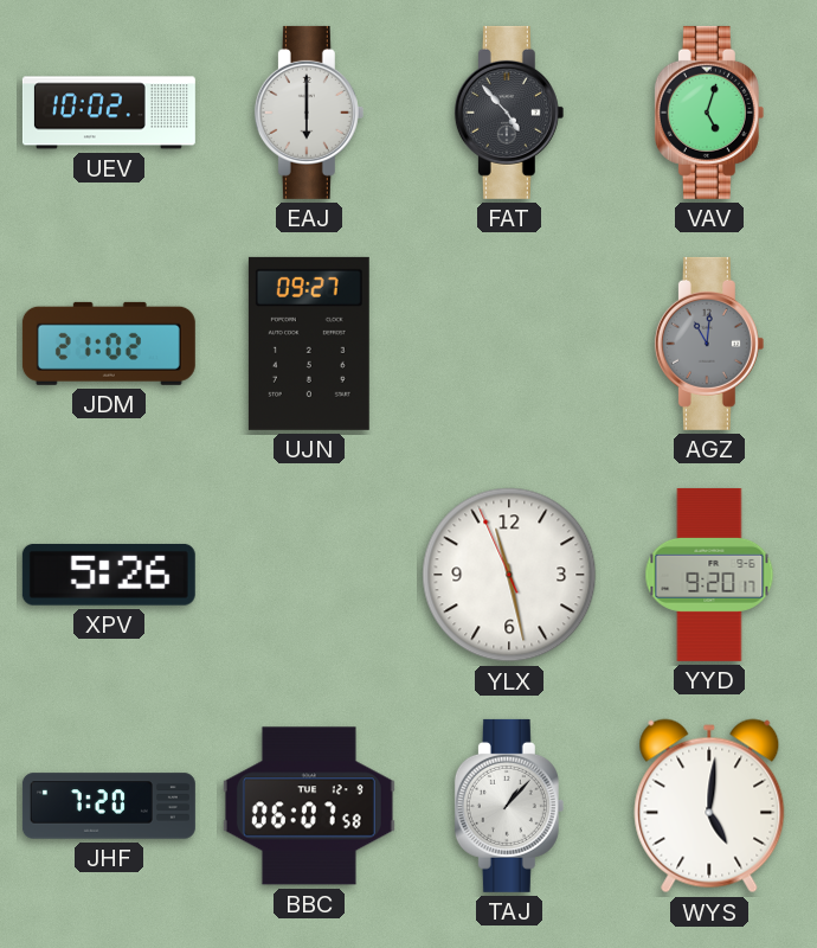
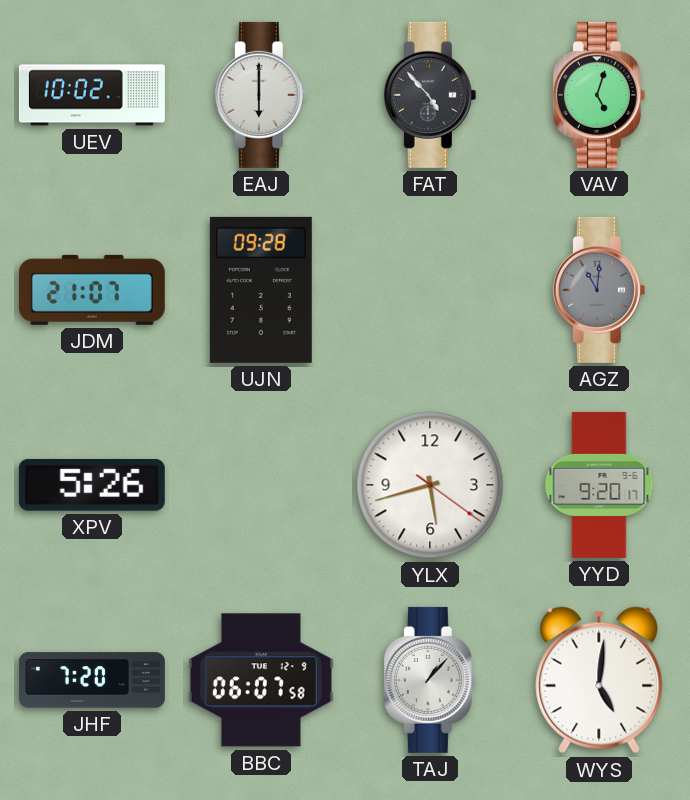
JDM: 21:02 -> 21:07
UJN: 09:27 -> 09:28
YLX: 11:27 -> 5:42
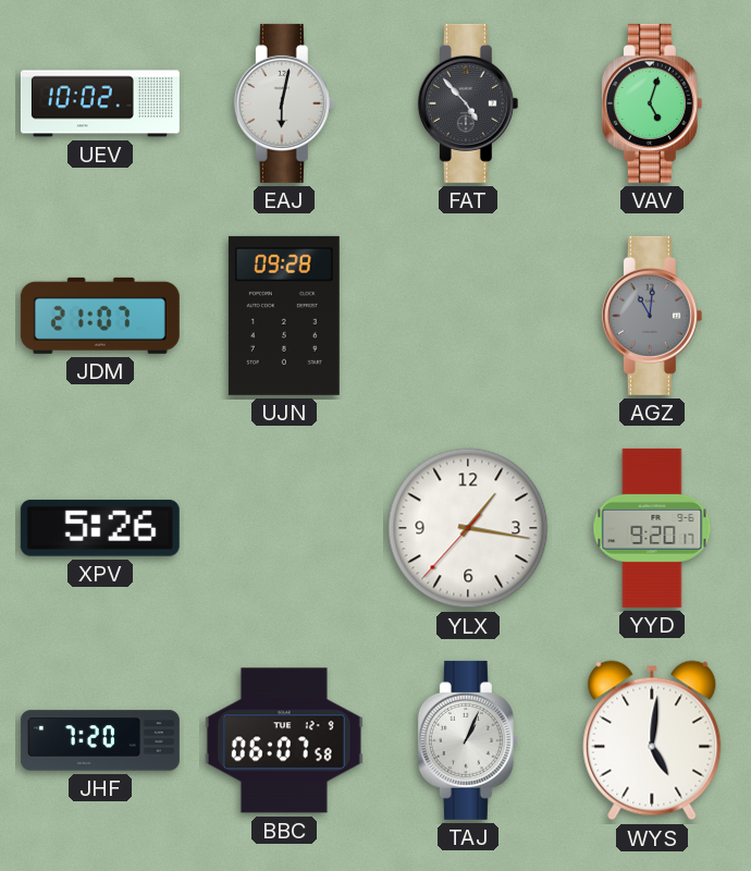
EAJ: 6:00 -> 6:02
YLX: 5:42 -> 1:16
TAJ: 1:07 -> 1:04
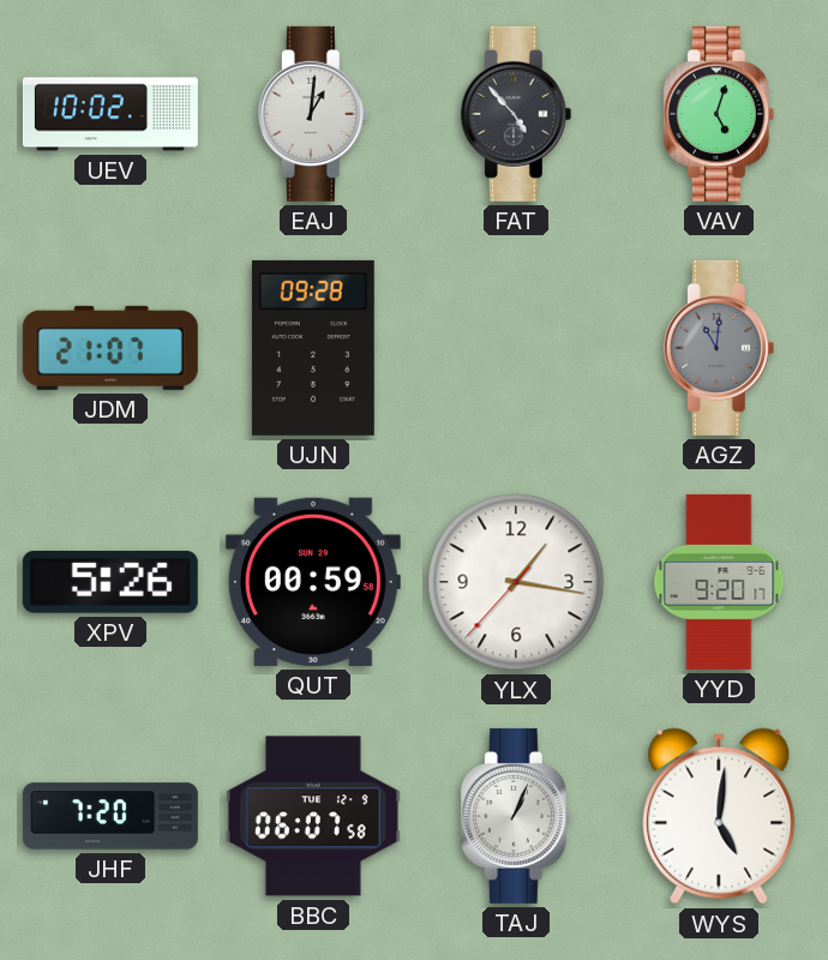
EAJ: 6:02 -> 1:01
QUT: none -> 00:59
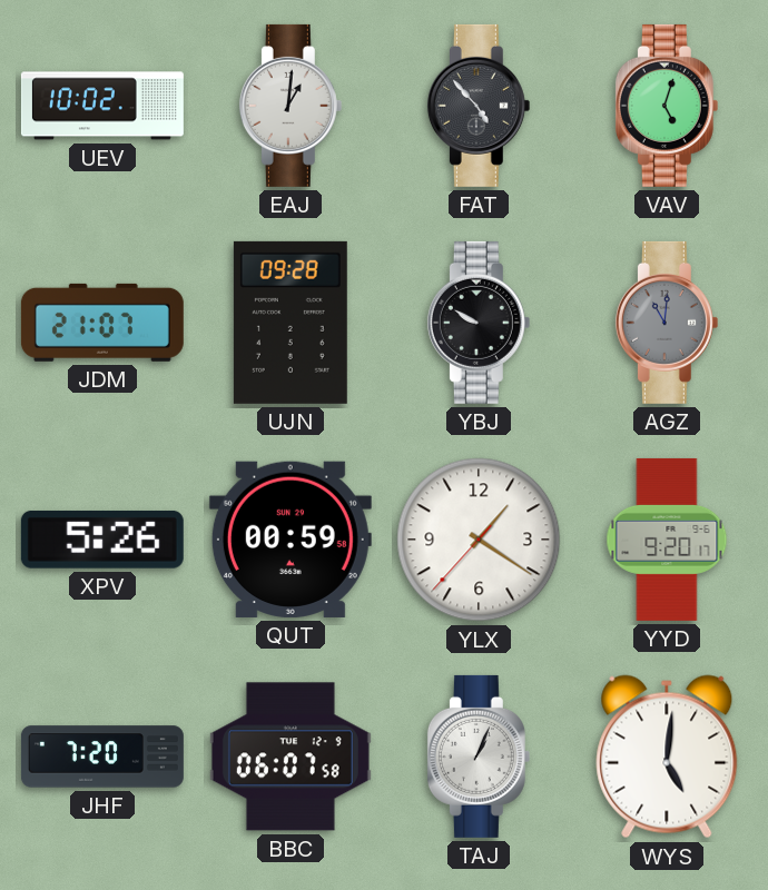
YBJ: none -> 9:50
YLX: 1:16 -> 1:20
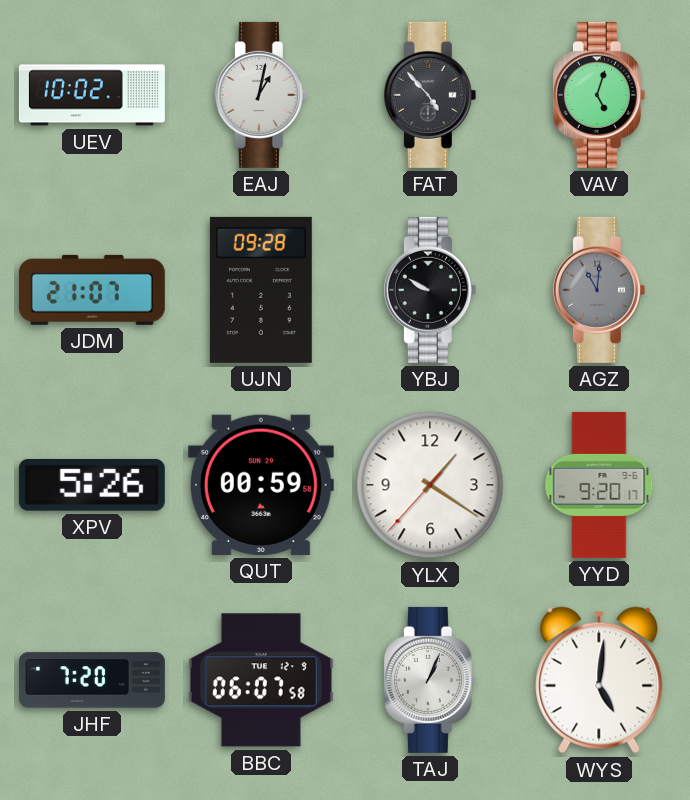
EAJ: 1:01 -> 1:02
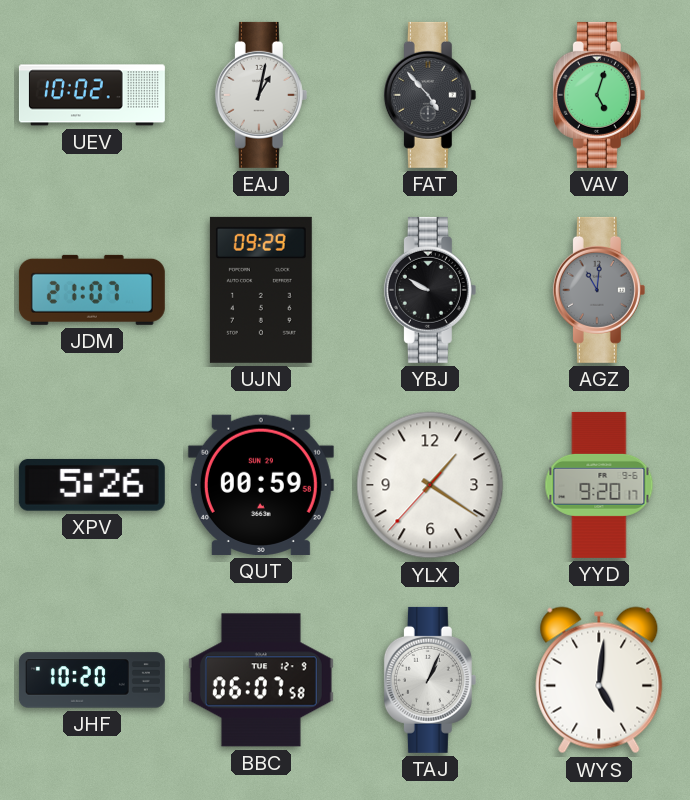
UJN: 09:28 -> 09:29
JHF: 7:20 -> 10:20
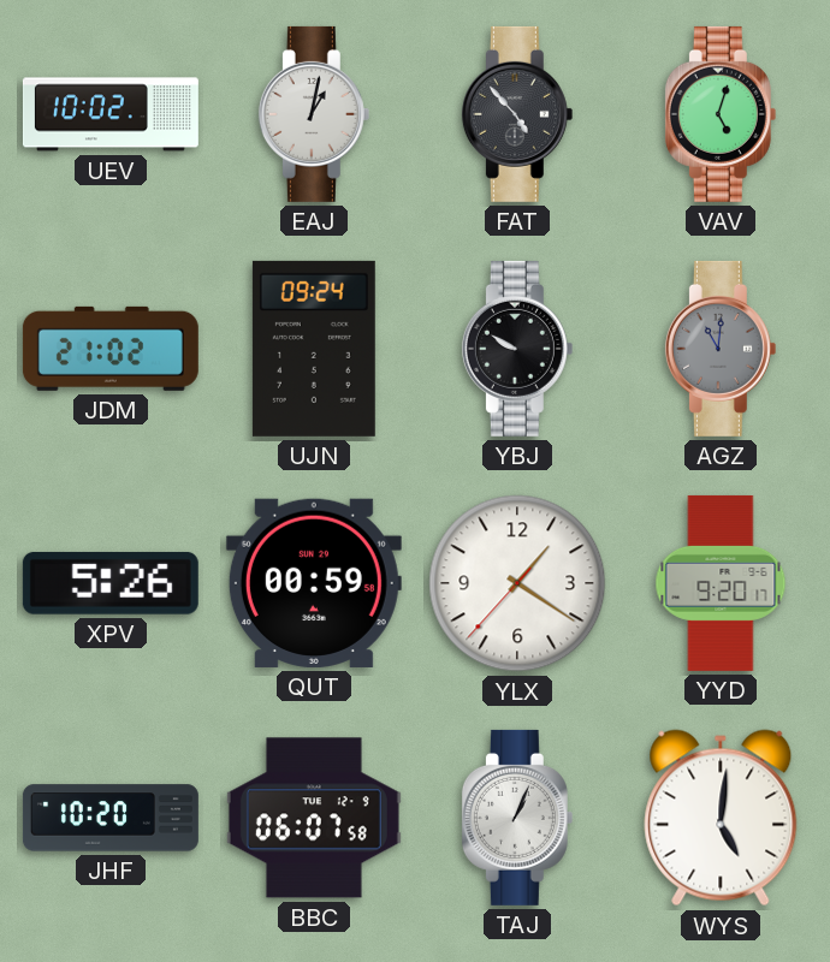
JDM: 21:07 -> 21:02
UJN: 09:29 -> 09:24
